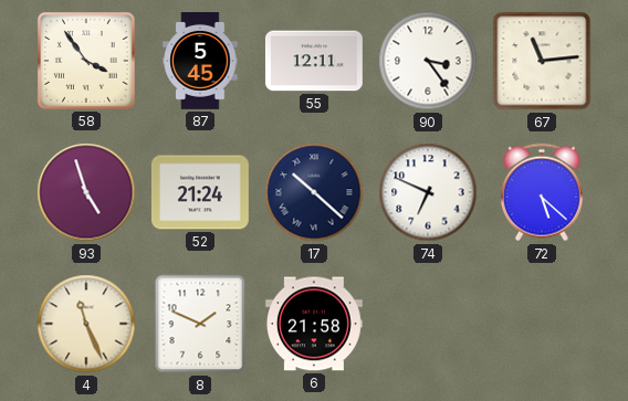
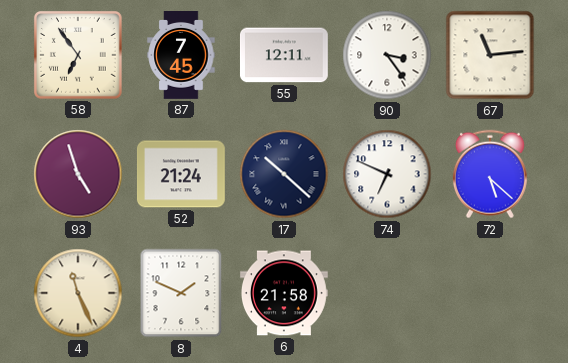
58: 3:54 -> 6:54
87: 5:45 -> 7:45
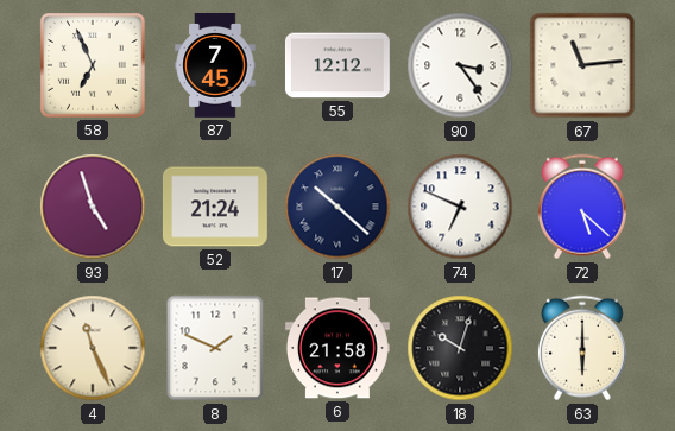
58: 6:54 -> 6:56
55: 12:11 -> 12:12
18: none -> 10:03
63: none -> 6:00
